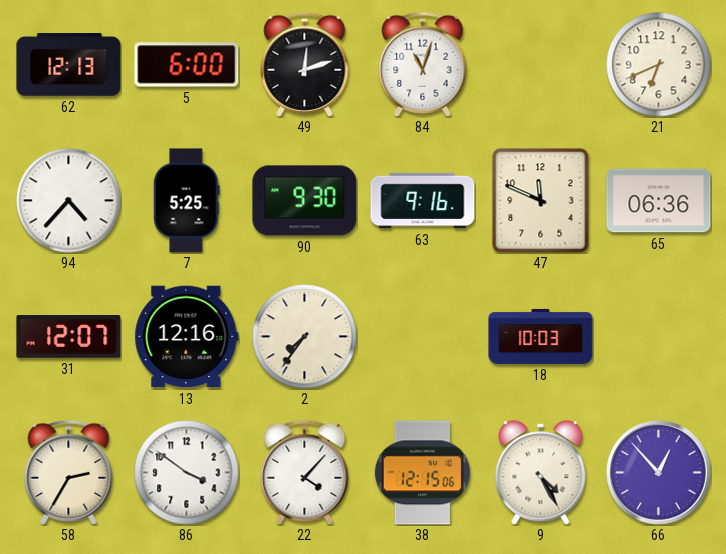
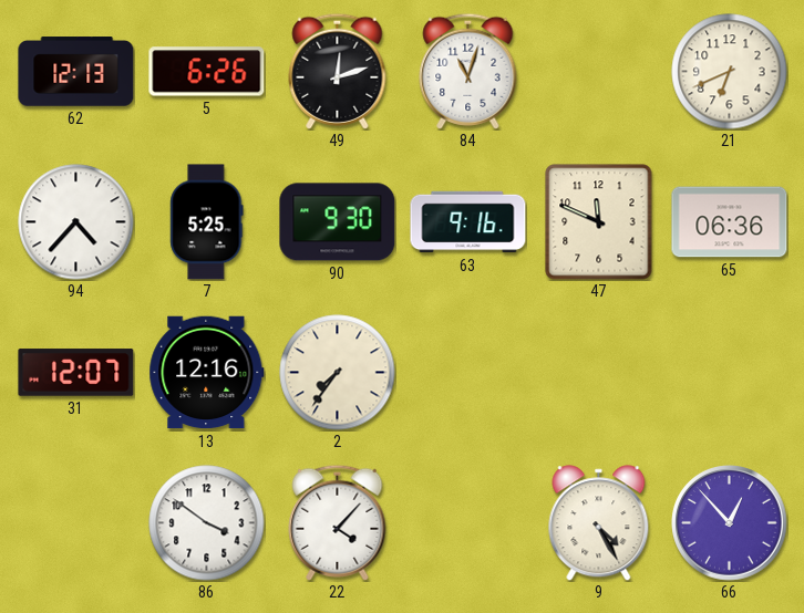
5: 6:00 -> 6:26
18: 10:03 -> none
58: 2:35 -> none
38: 12:15 -> none
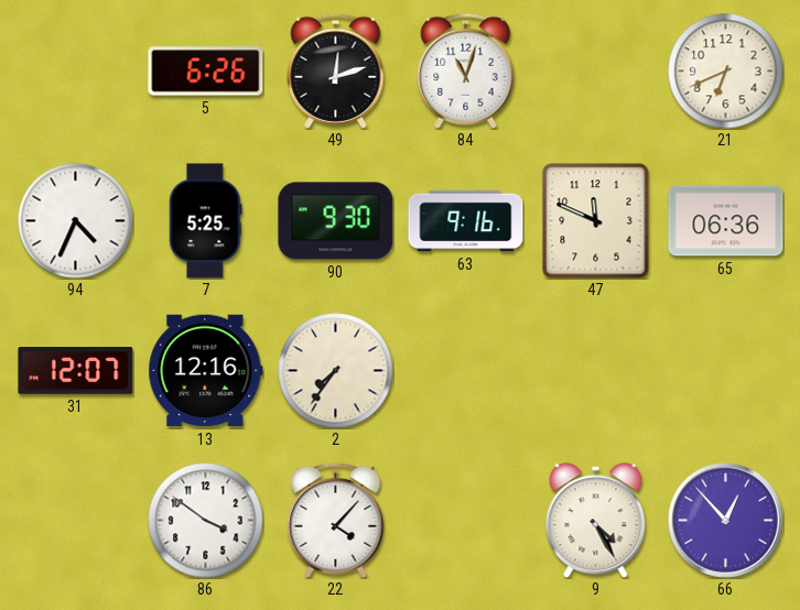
62: 12:13 -> none
94: 4:37 -> 4:34
